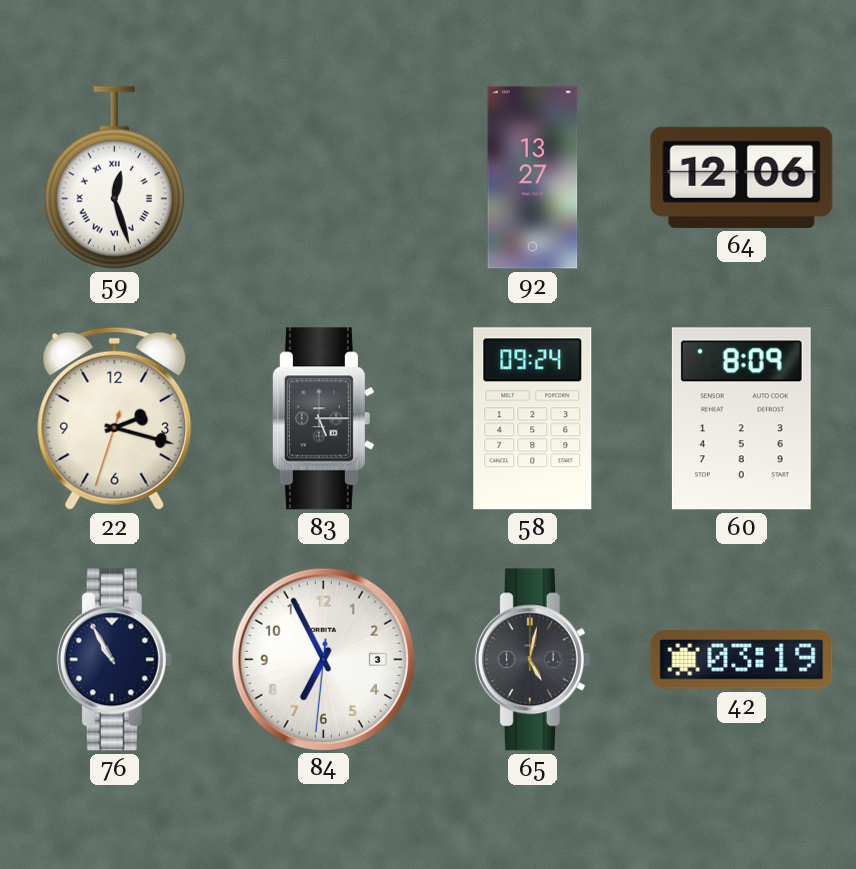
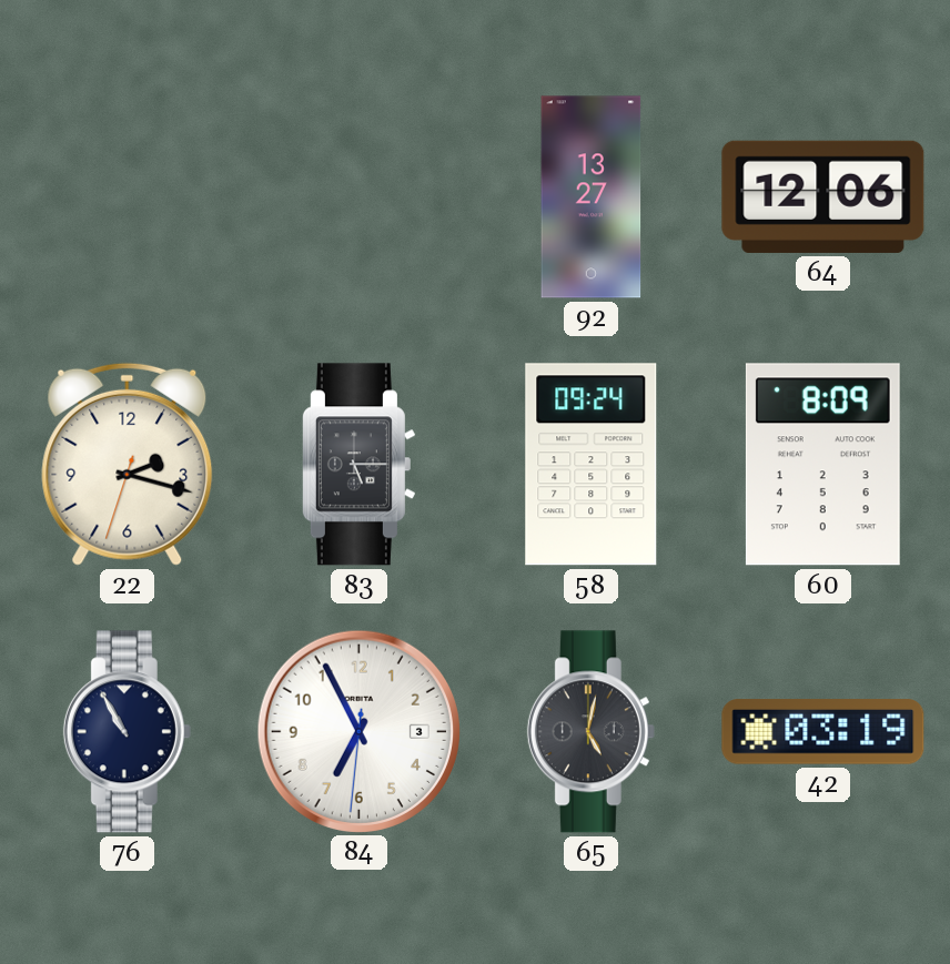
59: 12:27 -> none
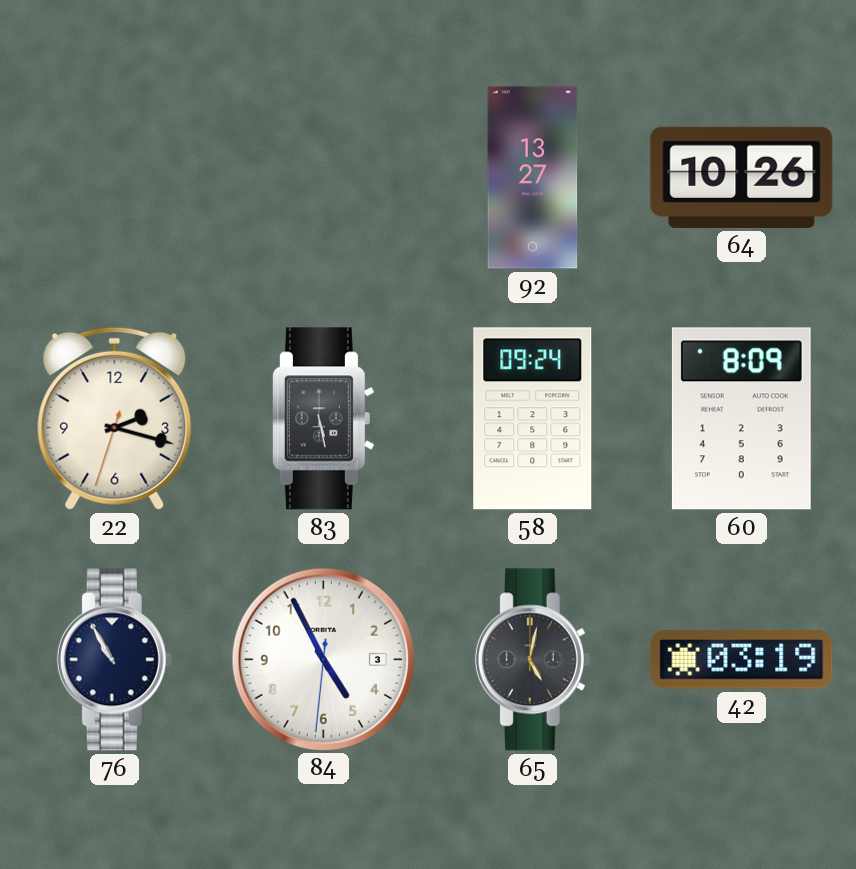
64: 12:06 -> 10:26
83: 5:15 -> 5:28
84: 6:55 -> 4:55
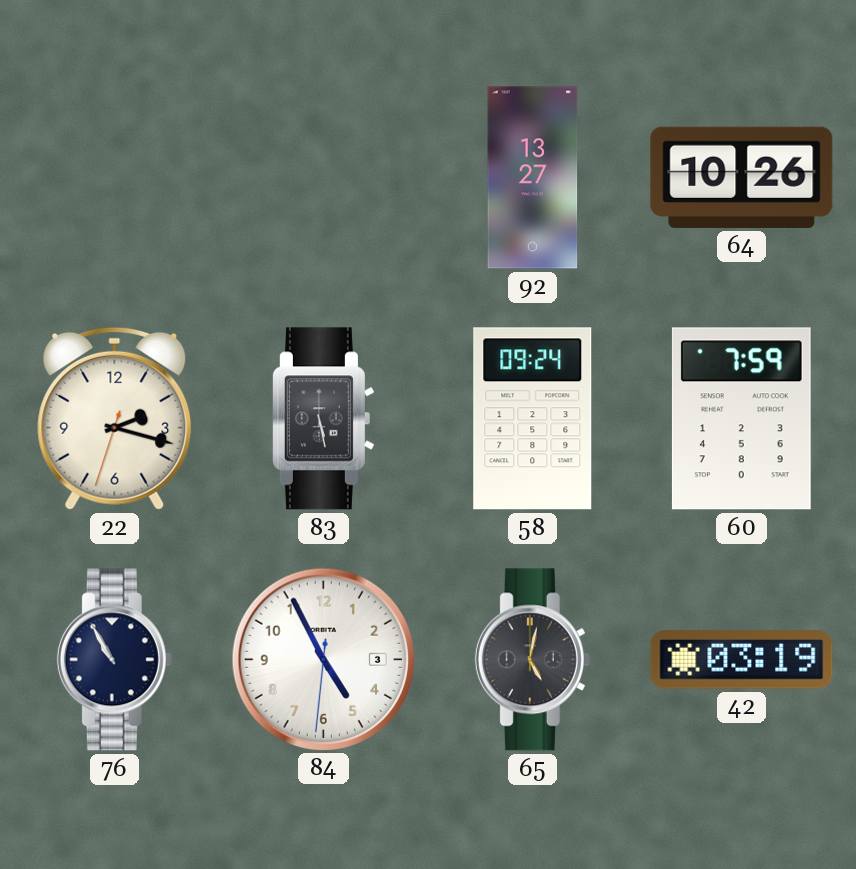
60: 8:09 -> 7:59
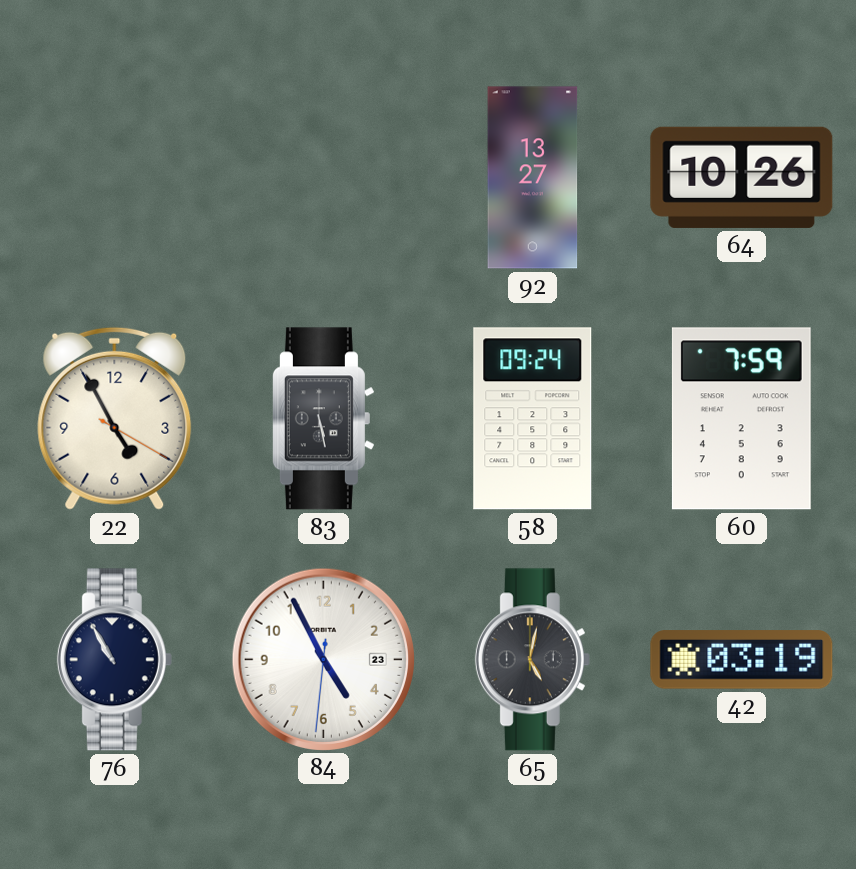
22: 2:17 -> 4:55
84 date: 3 -> 23
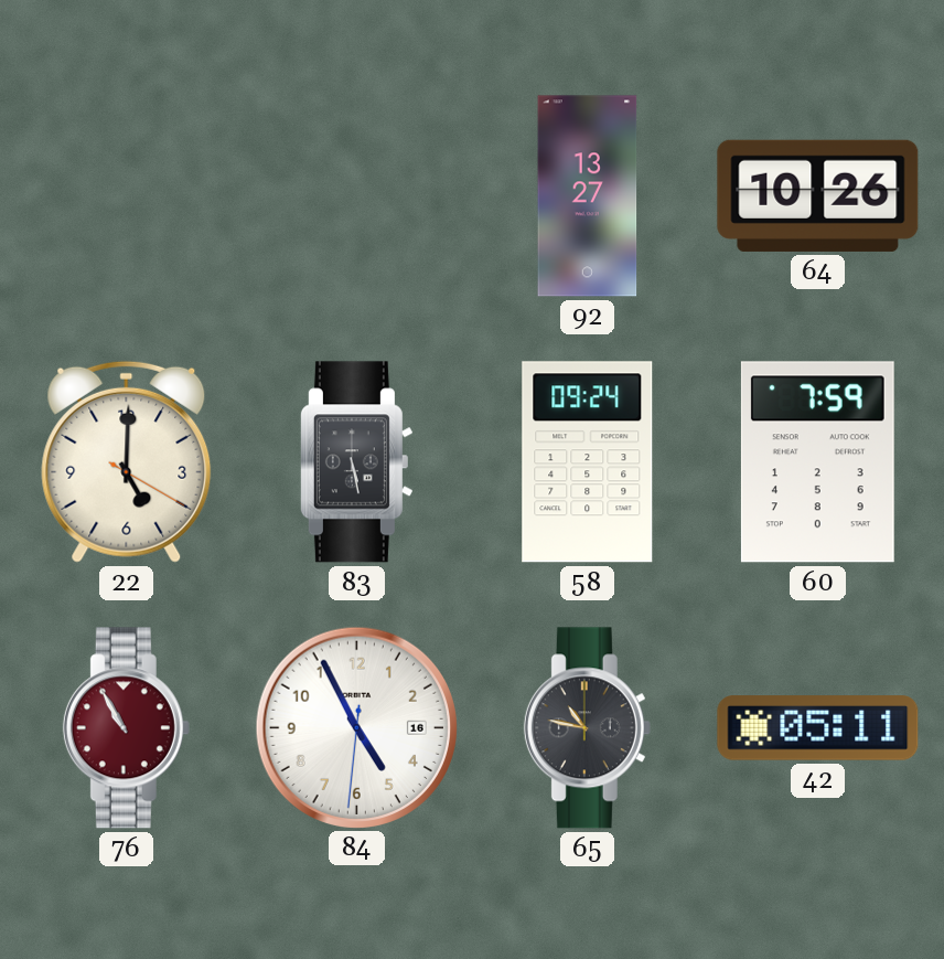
22: 4:55 -> 5:00
76 dial: navy -> burgundy
84 date: 23 -> 16
65: 5:02 -> 10:47
42: 03:19 -> 05:11
